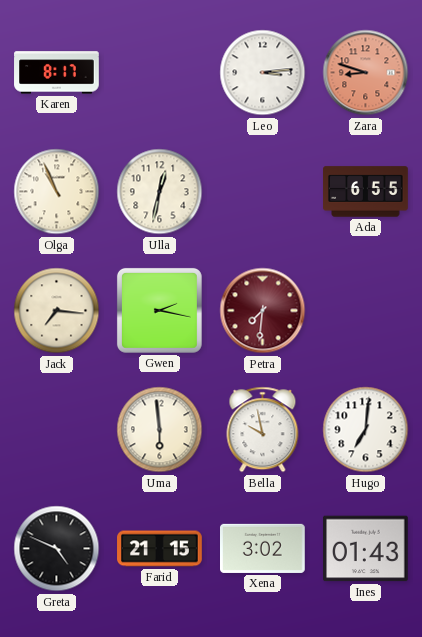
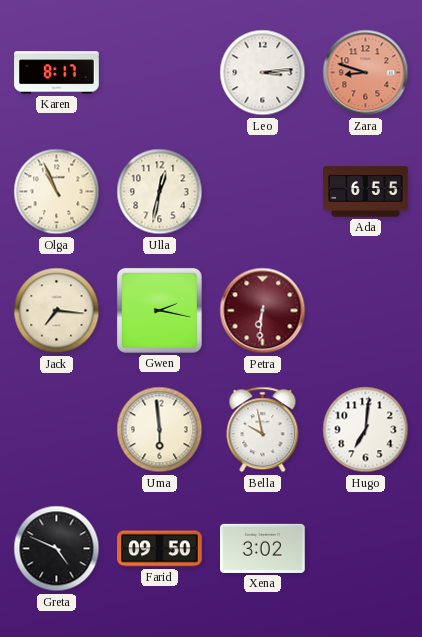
Petra: 7:31 -> 6:31
Farid: 21:15 -> 09:50
Ines: 01:43 -> none
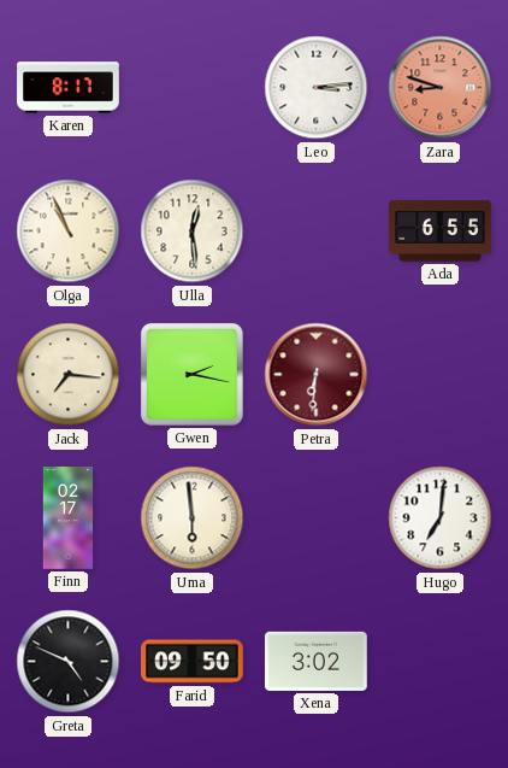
Ulla: 12:32 -> 12:29
Finn: none -> 02:17
Bella: 9:58 -> none
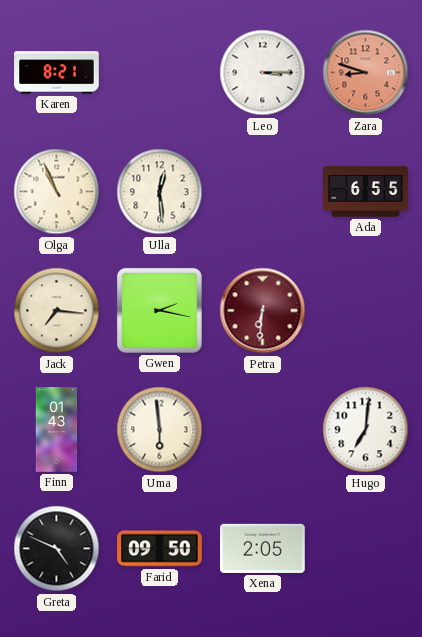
Karen: 8:17 -> 8:21
Leo: 3:14 -> 3:15
Finn: 02:17 -> 01:43
Xena: 3:02 -> 2:05
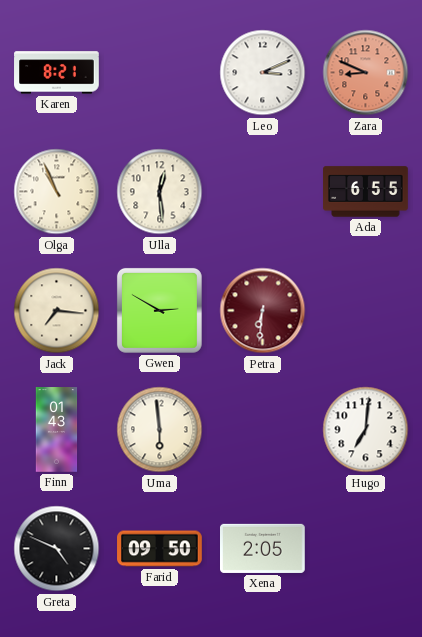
Leo: 3:15 -> 3:11
Zara: 8:48 -> 8:49
Gwen: 2:17 -> 2:50
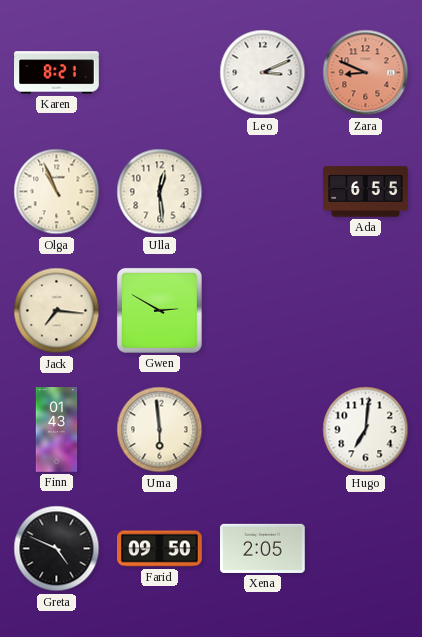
Petra: 6:31 -> none
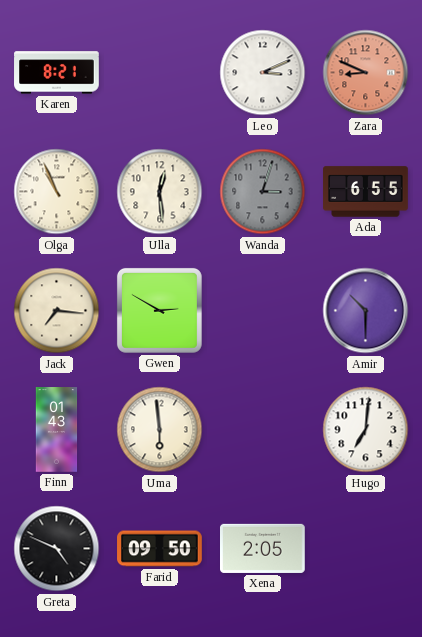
Wanda: none -> 3:03
Amir: none -> 10:30
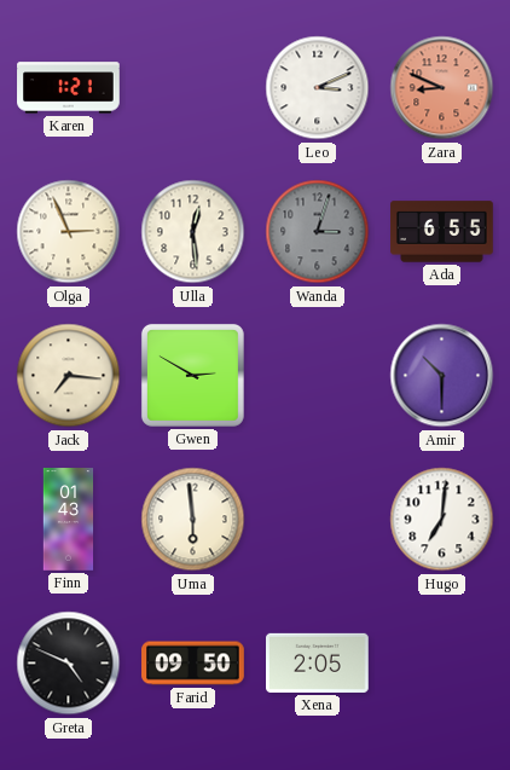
Karen: 8:21 -> 1:21
Olga: 10:56 -> 2:56
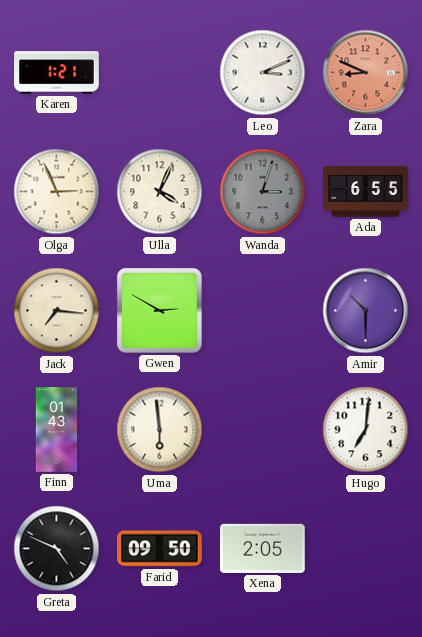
Ulla: 12:29 -> 4:04
